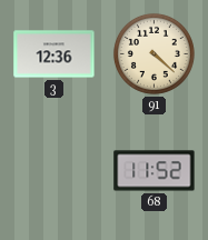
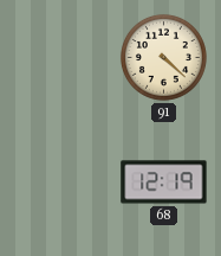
3: 12:36 -> none
68: 11:52 -> 12:19
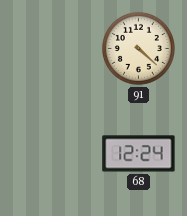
68: 12:19 -> 12:24
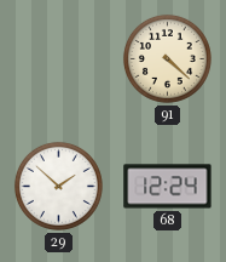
29: none -> 1:52
